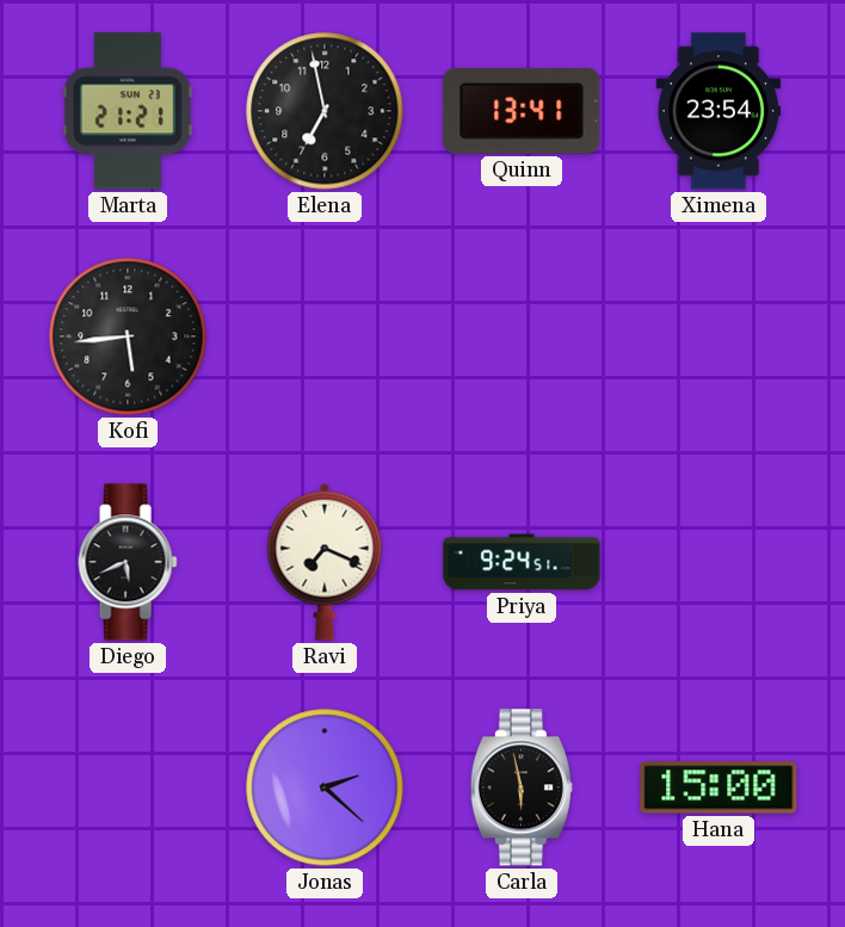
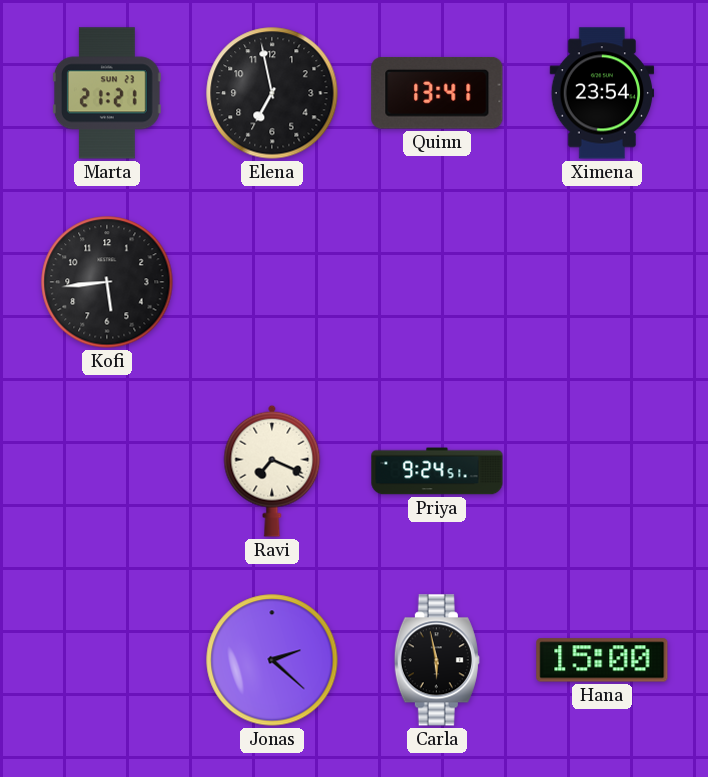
Diego: 5:41 -> none
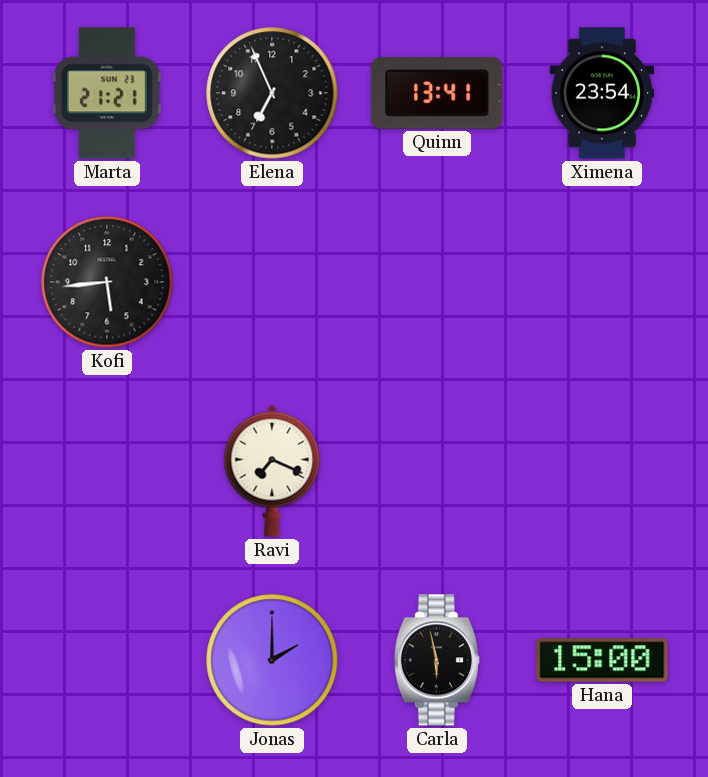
Elena: 6:58 -> 6:56
Priya: 9:24 -> none
Jonas: 2:22 -> 2:00
